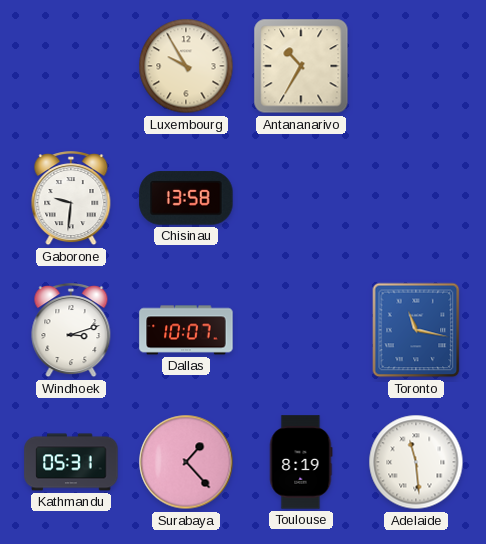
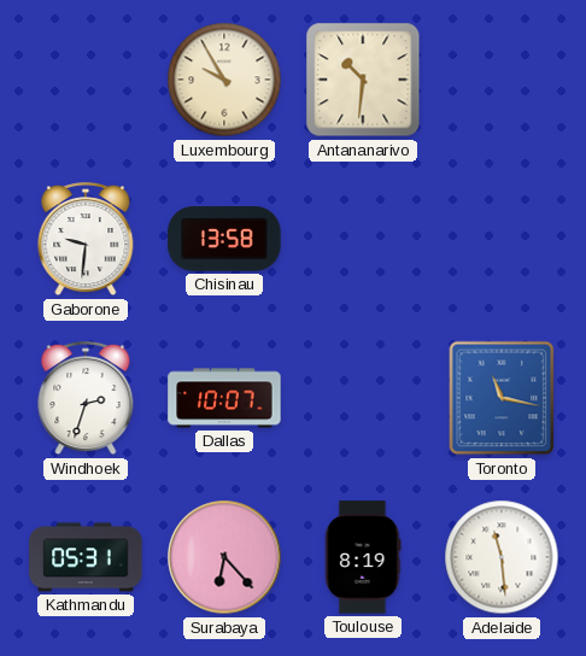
Antananarivo: 10:35 -> 10:31
Windhoek: 3:12 -> 2:33
Surabaya: 1:23 -> 6:23
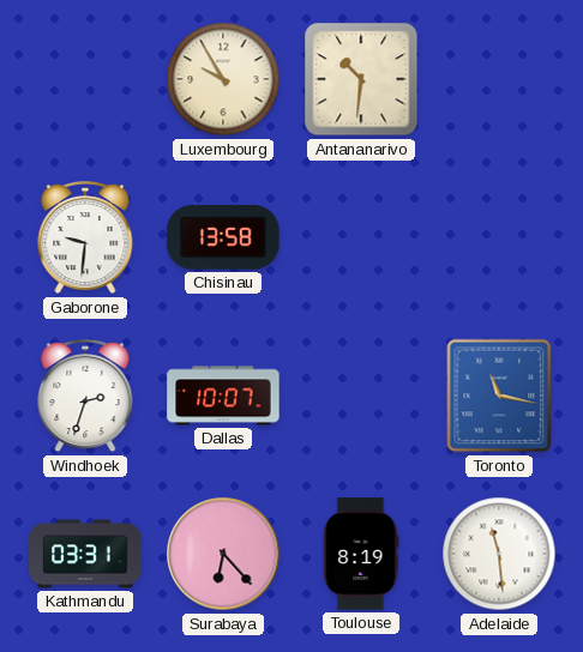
Kathmandu: 05:31 -> 03:31
